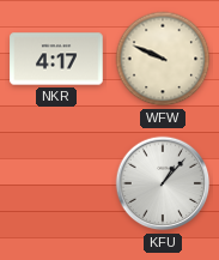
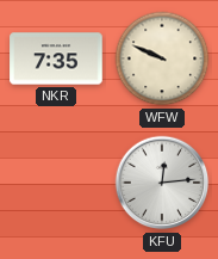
NKR: 4:17 -> 7:35
KFU: 1:07 -> 12:14
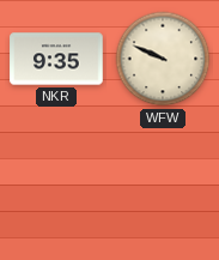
NKR: 7:35 -> 9:35
KFU: 12:14 -> none
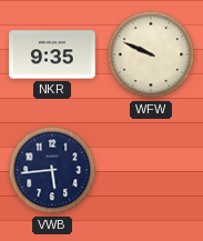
VWB: none -> 5:44
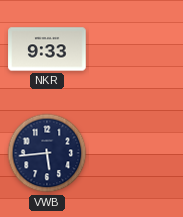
NKR: 9:35 -> 9:33
WFW: 9:49 -> none
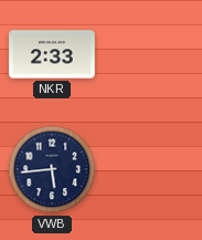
NKR: 9:33 -> 2:33
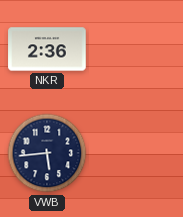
NKR: 2:33 -> 2:36
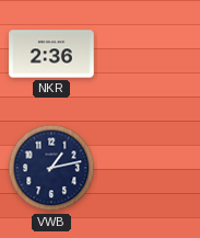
VWB: 5:44 -> 1:13
